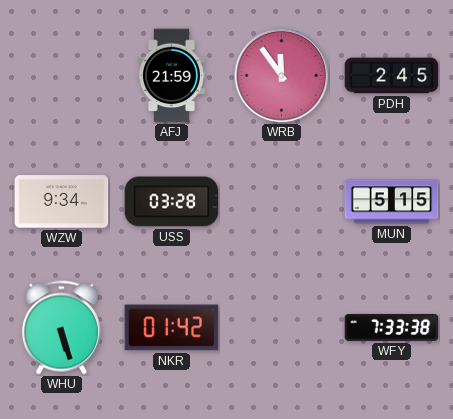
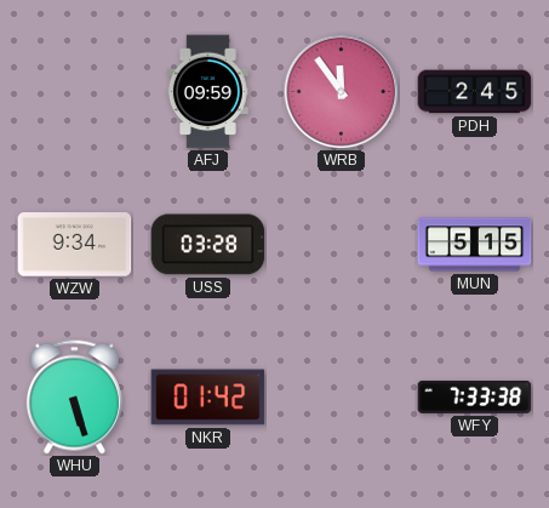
AFJ: 21:59 -> 09:59
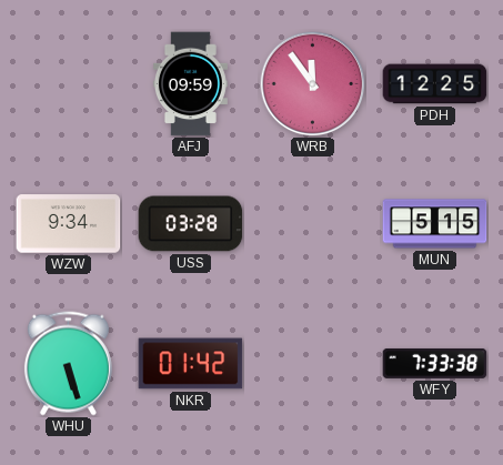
PDH: 2:45 -> 12:25
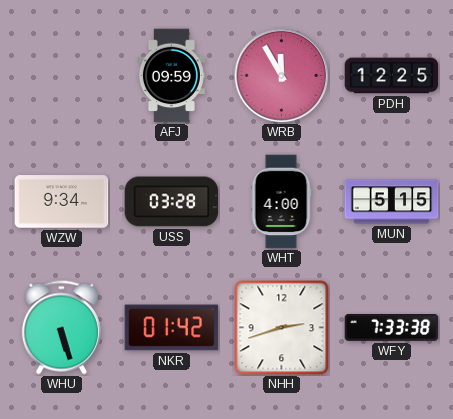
WRB: 11:54 -> 11:55
WHT: none -> 4:00
NHH: none -> 2:42
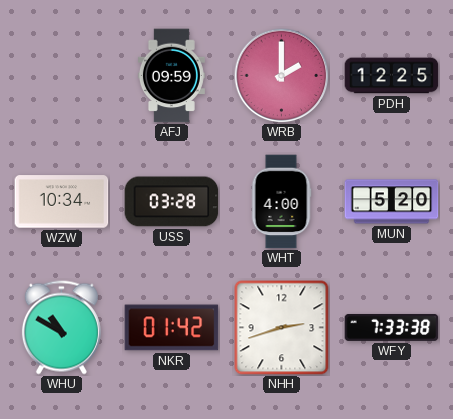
WRB: 11:55 -> 2:00
WZW: 9:34 -> 10:34
MUN: 5:15 -> 5:20
WHU: 5:27 -> 10:50
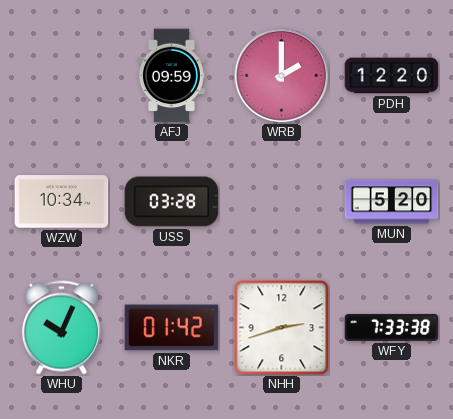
PDH: 12:25 -> 12:20
WHT: 4:00 -> none
WHU: 10:50 -> 10:04
